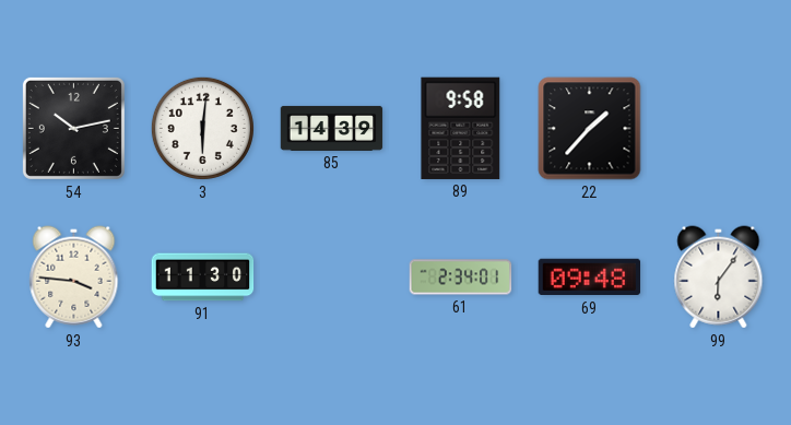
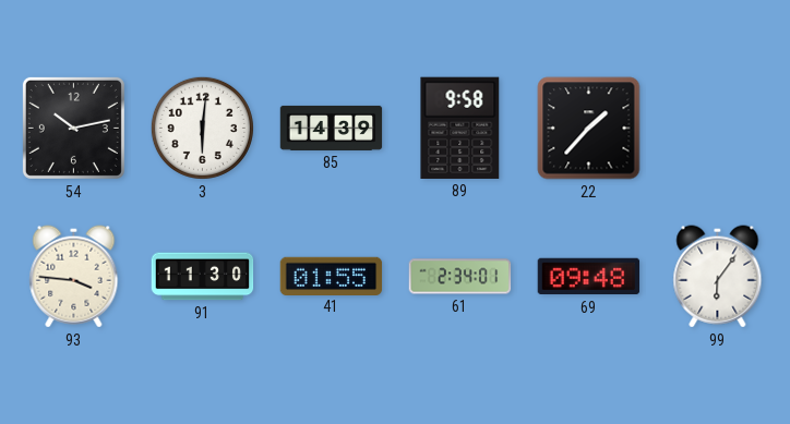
41: none -> 01:55
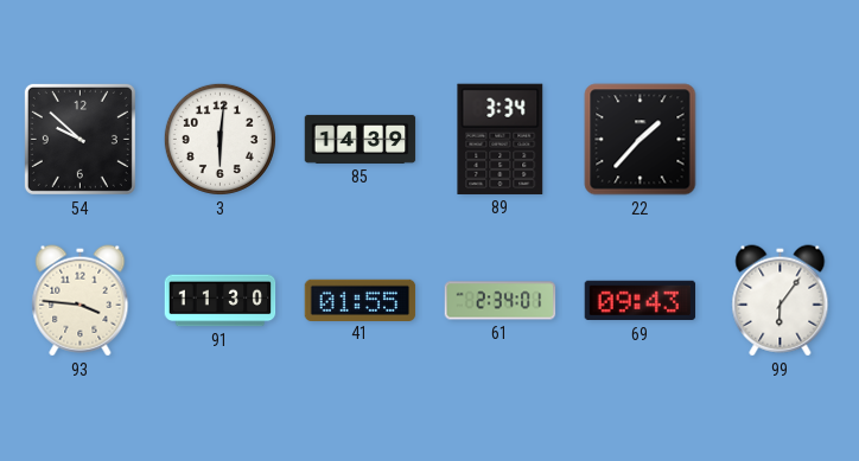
54: 10:13 -> 9:52
89: 9:58 -> 3:34
69: 09:48 -> 09:43
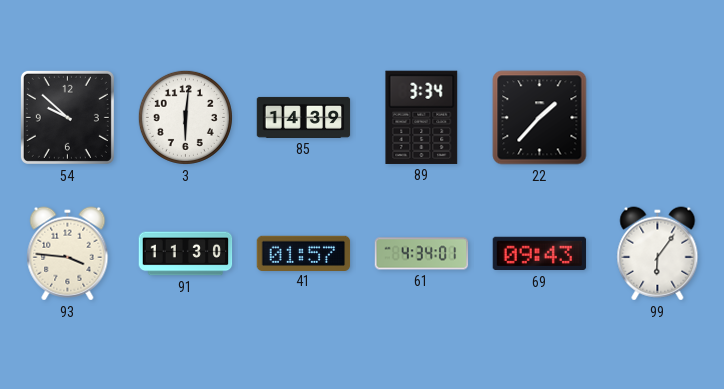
41: 01:55 -> 01:57
61: 2:34 -> 4:34
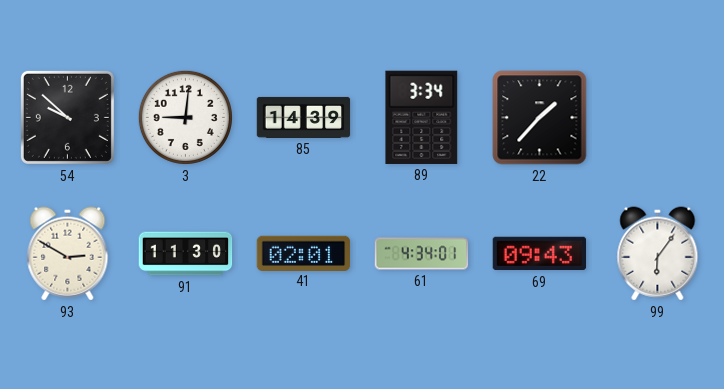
3: 6:01 -> 9:01
93: 3:46 -> 2:50
41: 01:57 -> 02:01
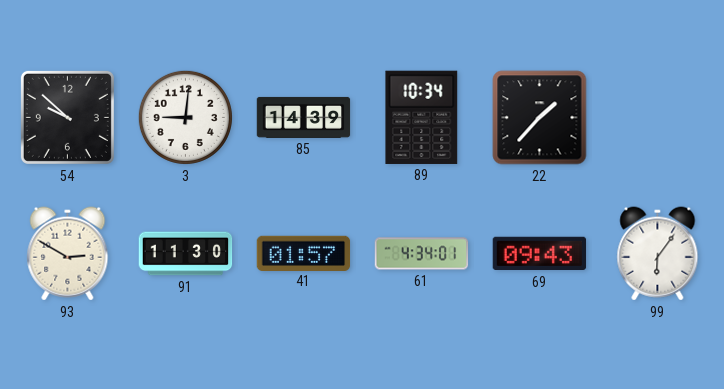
89: 3:34 -> 10:34
41: 02:01 -> 01:57
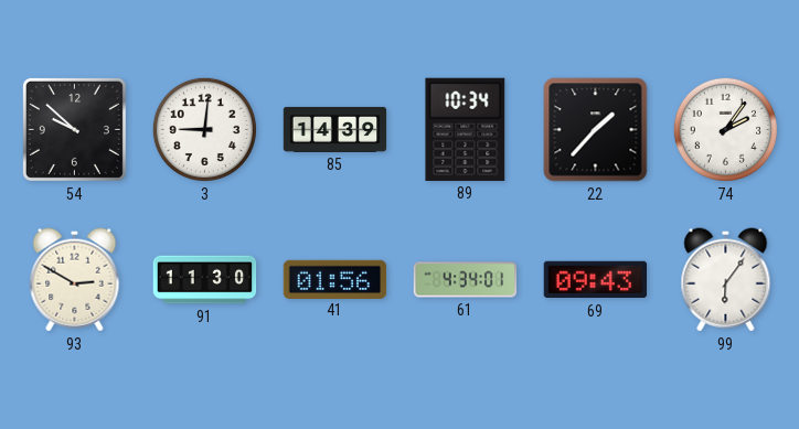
74: none -> 2:06
41: 01:57 -> 01:56
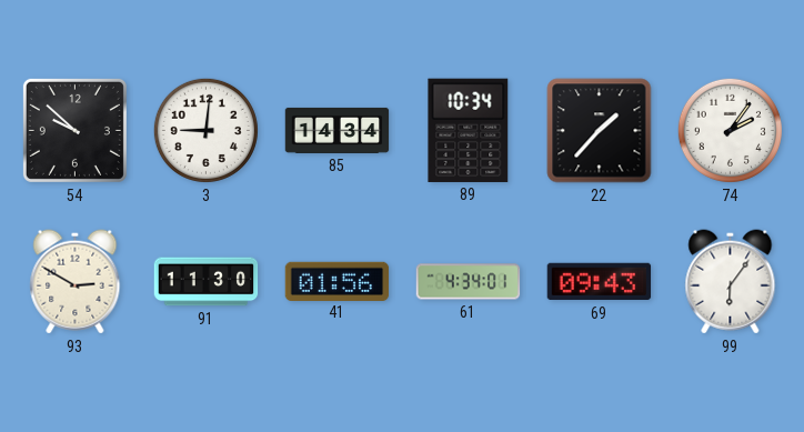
85: 14:39 -> 14:34
